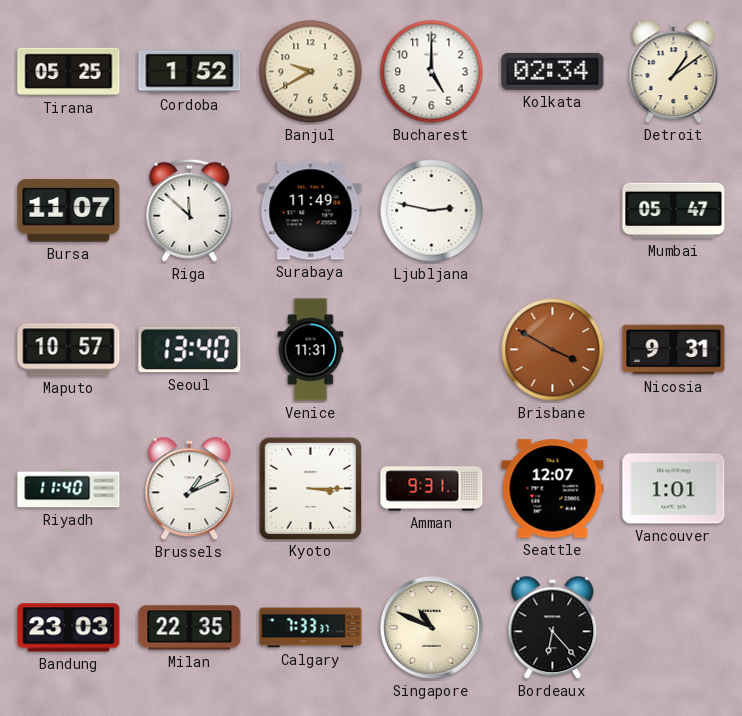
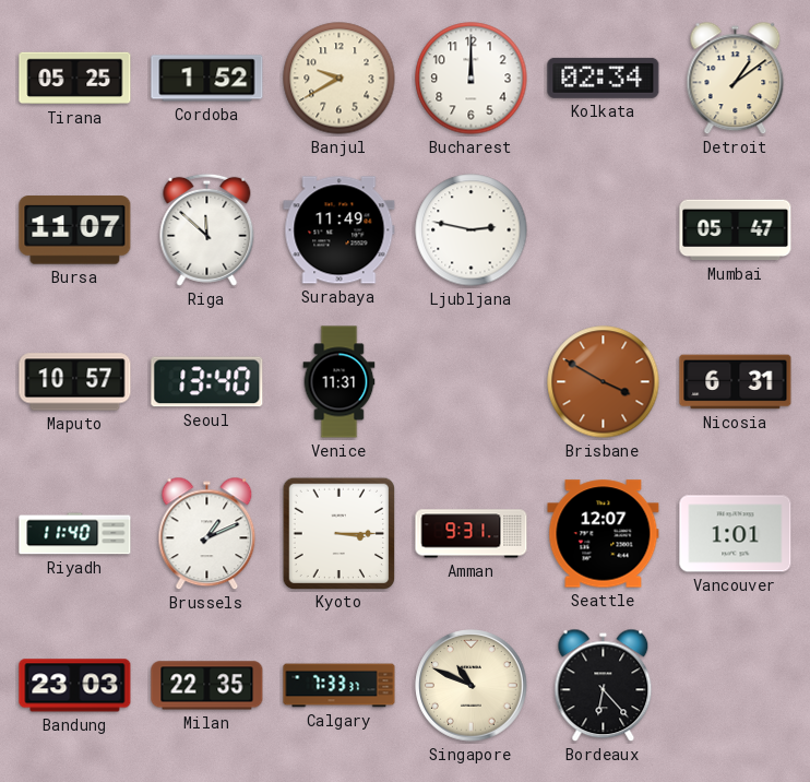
Bucharest: 5:00 -> 12:00
Nicosia: 9:31 -> 6:31
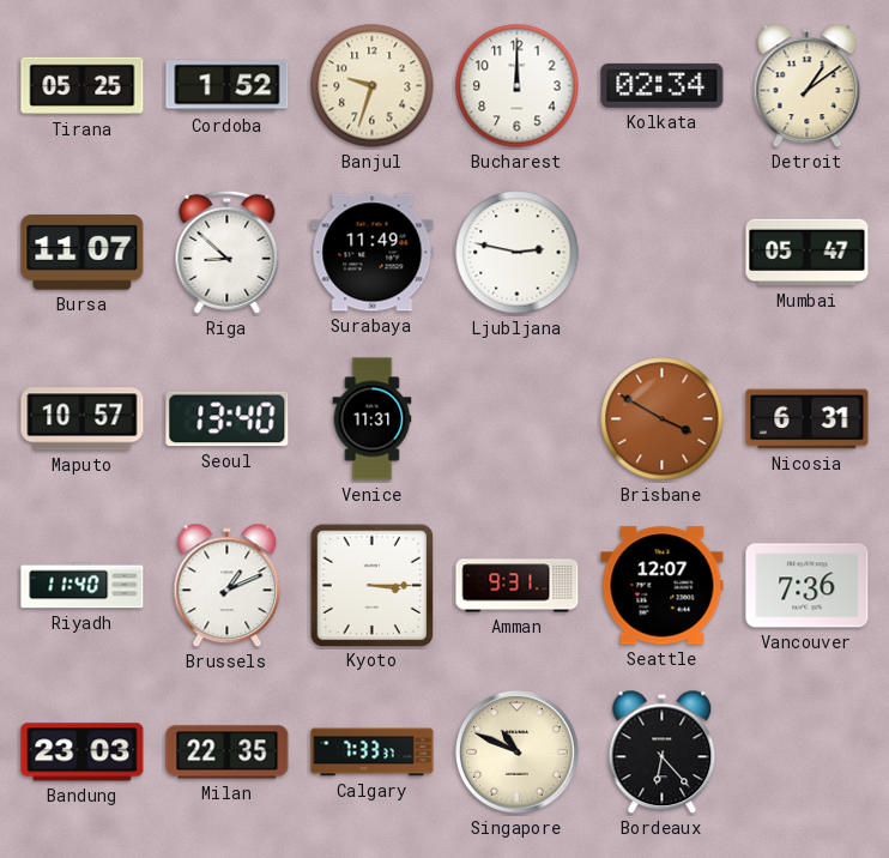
Banjul: 9:40 -> 9:33
Riga: 11:52 -> 8:52
Vancouver: 1:01 -> 7:36
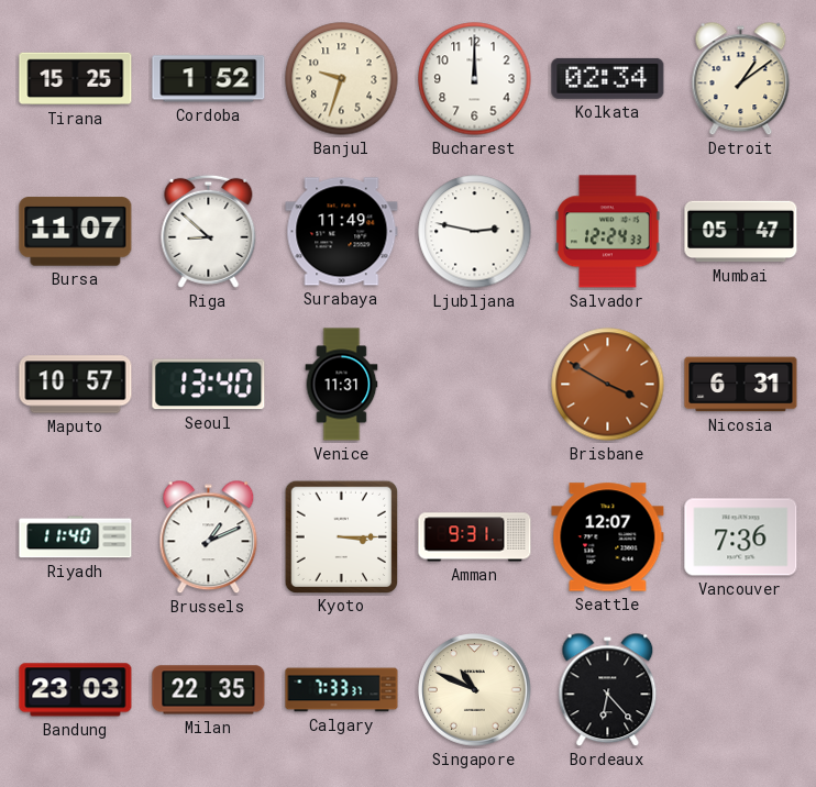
Tirana: 05:25 -> 15:25
Salvador: none -> 12:24
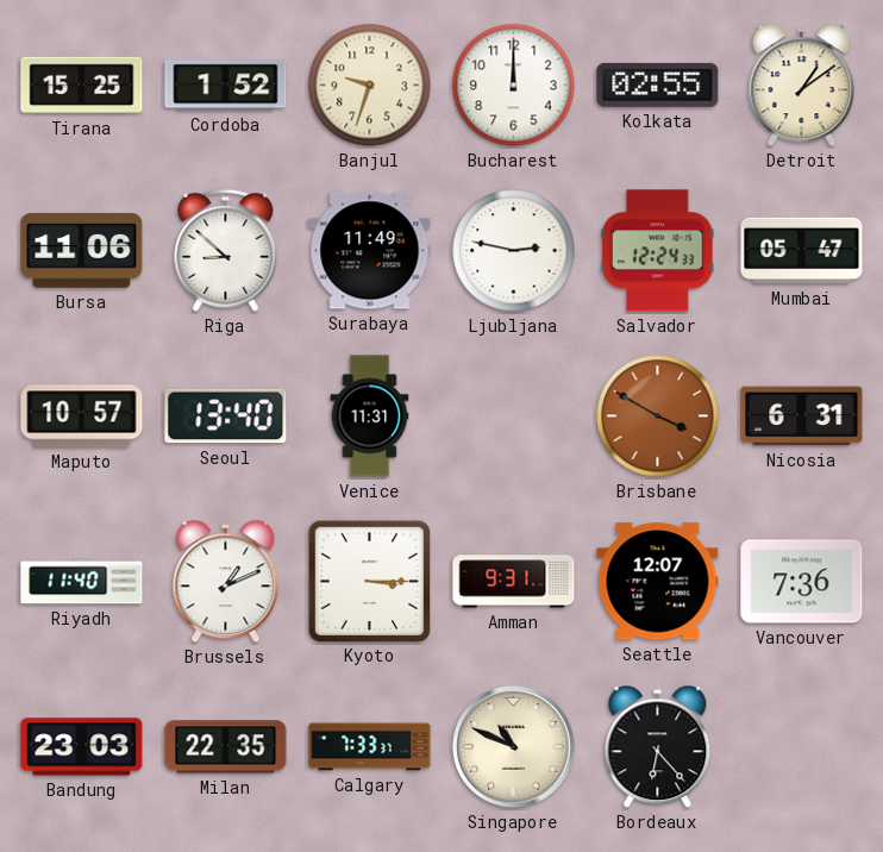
Kolkata: 02:34 -> 02:55
Bursa: 11:07 -> 11:06
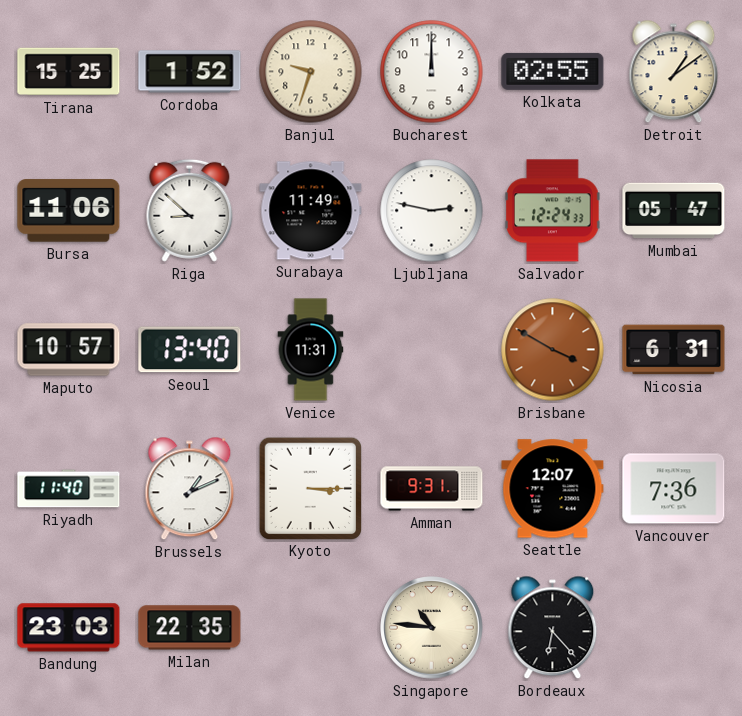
Calgary: 7:33 -> none
Singapore: 10:49 -> 10:46
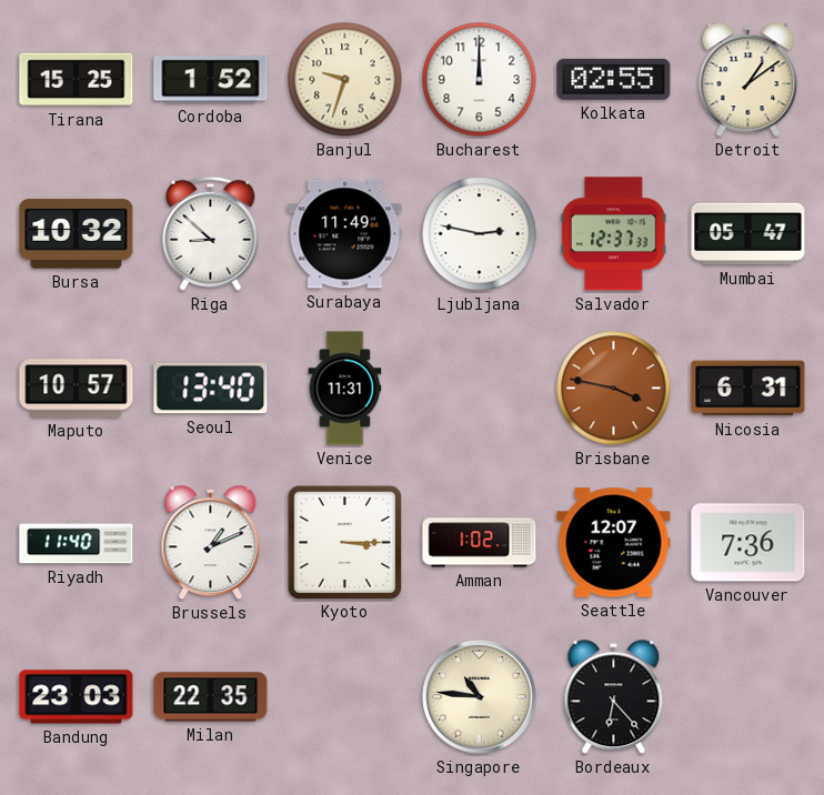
Bursa: 11:06 -> 10:32
Salvador: 12:24 -> 12:37
Brisbane: 3:50 -> 3:47
Amman: 9:31 -> 1:02
